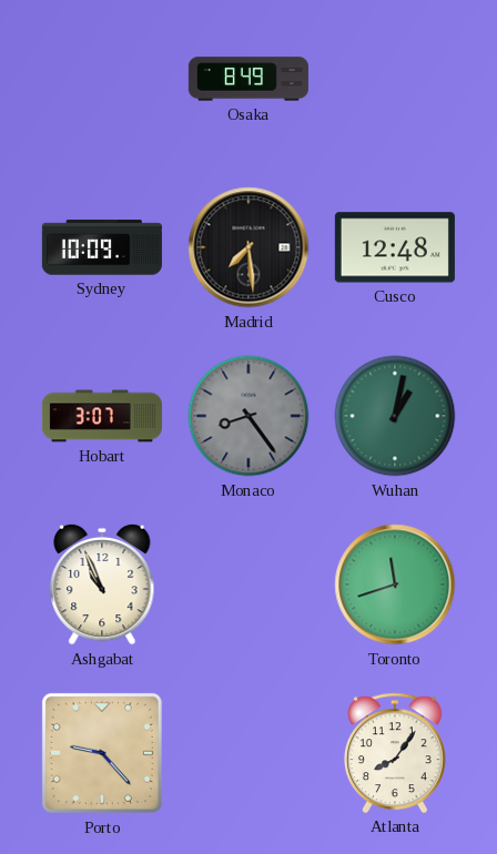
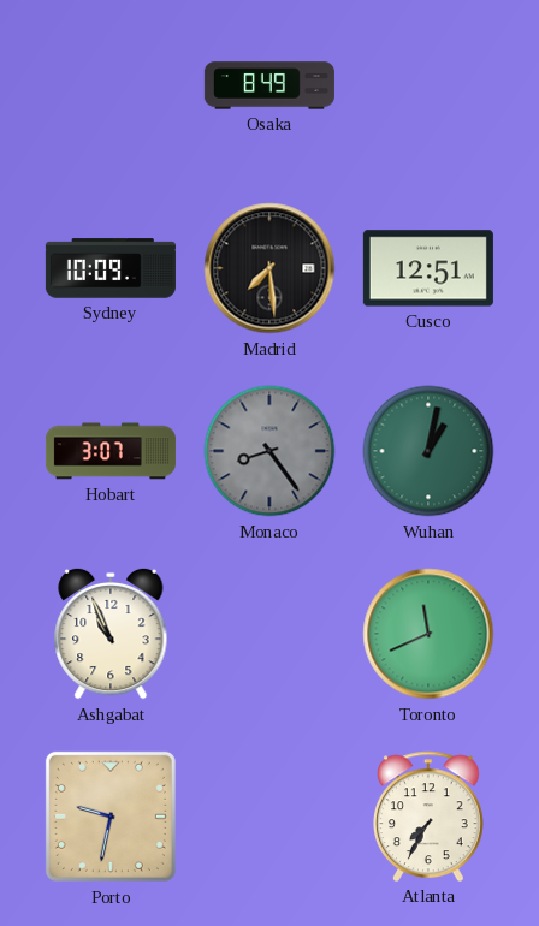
Cusco: 12:48 -> 12:51
Toronto: 11:42 -> 11:41
Porto: 9:23 -> 9:32
Atlanta: 8:06 -> 7:35
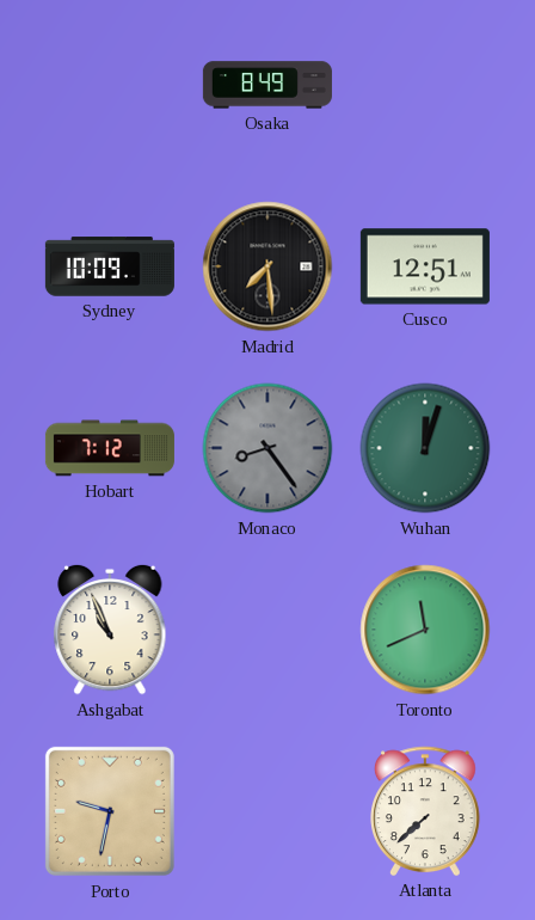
Hobart: 3:07 -> 7:12
Wuhan: 1:02 -> 12:03
Atlanta: 7:35 -> 7:38
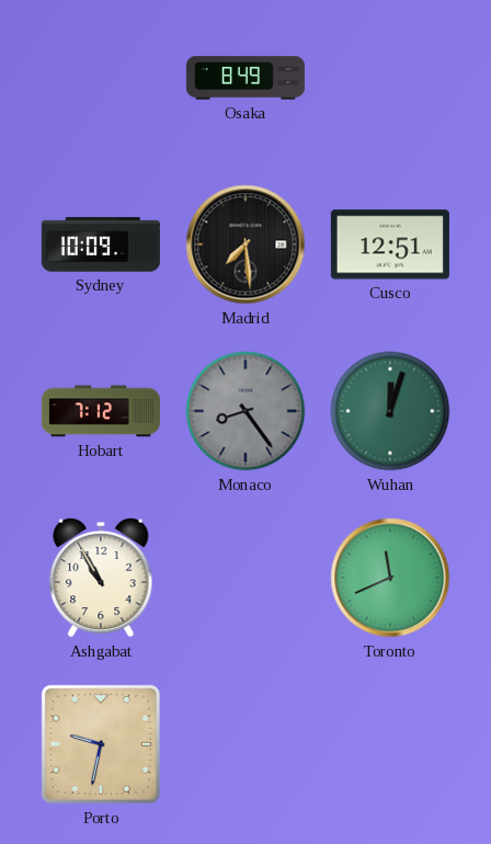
Ashgabat: 10:56 -> 10:55
Atlanta: 7:38 -> none
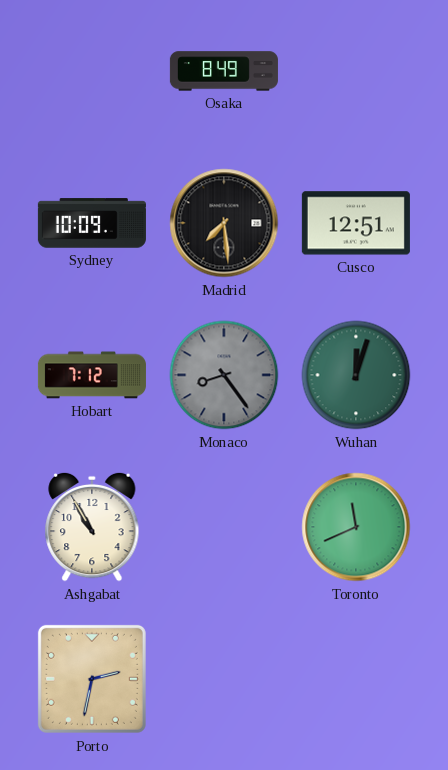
Porto: 9:32 -> 2:32
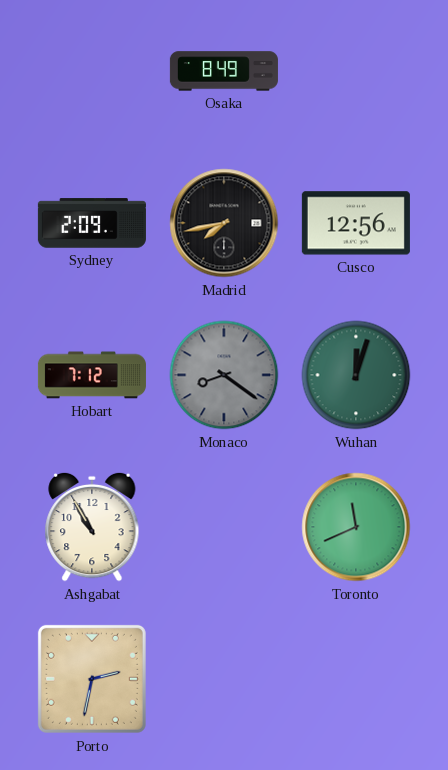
Sydney: 10:09 -> 2:09
Madrid: 7:29 -> 7:43
Cusco: 12:51 -> 12:56
Monaco: 8:24 -> 8:21
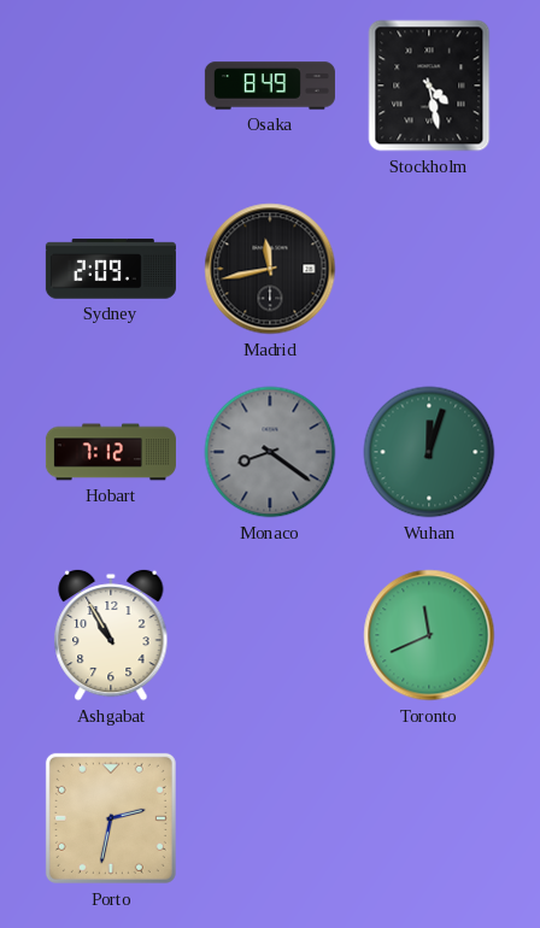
Stockholm: none -> 4:28
Madrid: 7:43 -> 11:43
Cusco: 12:56 -> none
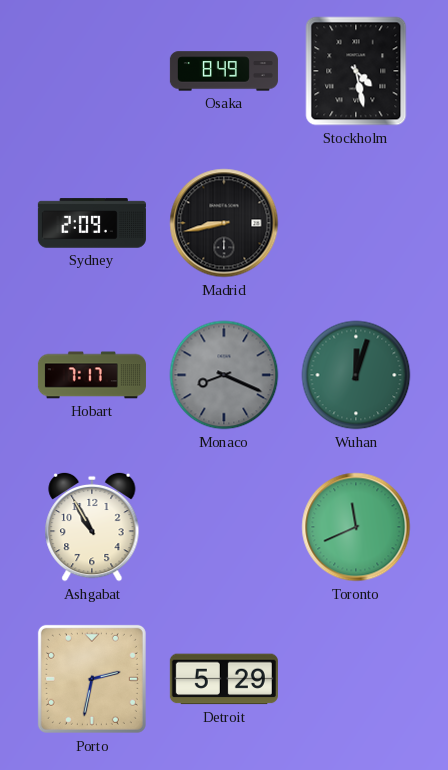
Madrid: 11:43 -> 8:43
Hobart: 7:12 -> 7:17
Monaco: 8:21 -> 8:19
Detroit: none -> 5:29
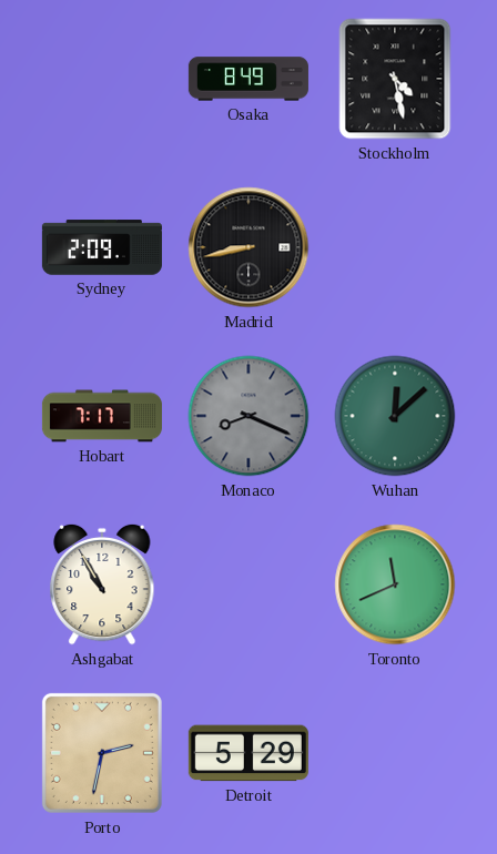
Wuhan: 12:03 -> 12:08
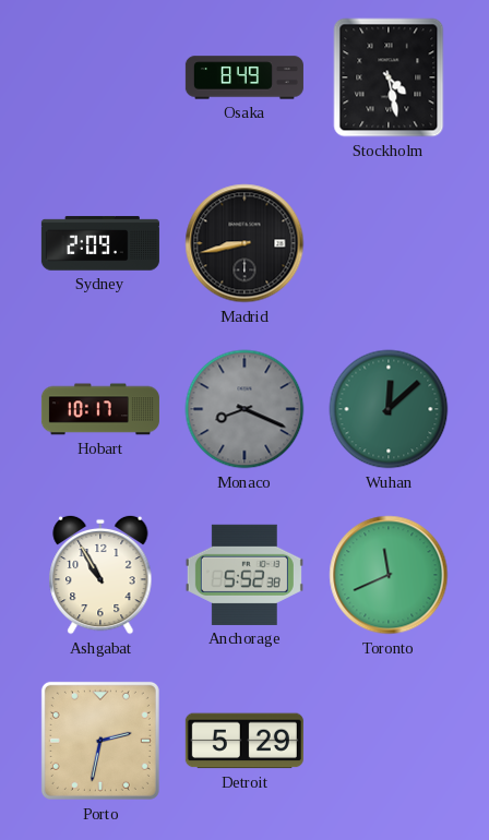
Hobart: 7:17 -> 10:17
Anchorage: none -> 5:52
